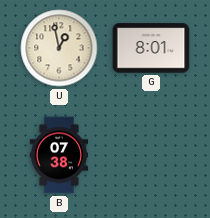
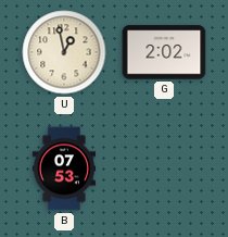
G: 8:01 -> 2:02
B: 07:38 -> 07:53
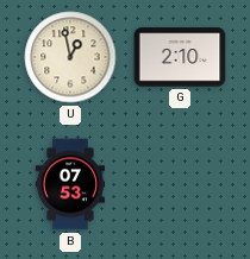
G: 2:02 -> 2:10
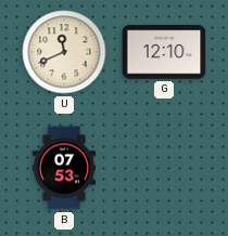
U: 12:58 -> 11:41
G: 2:10 -> 12:10
